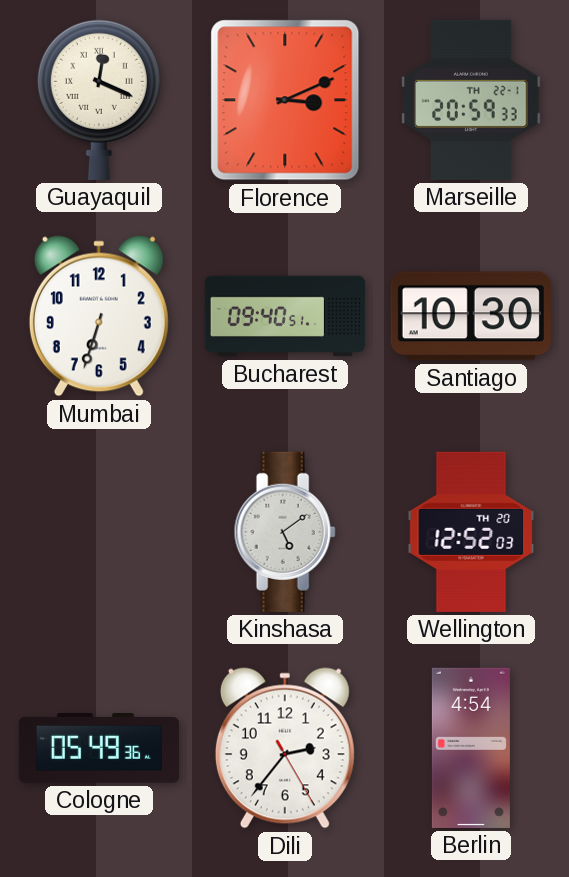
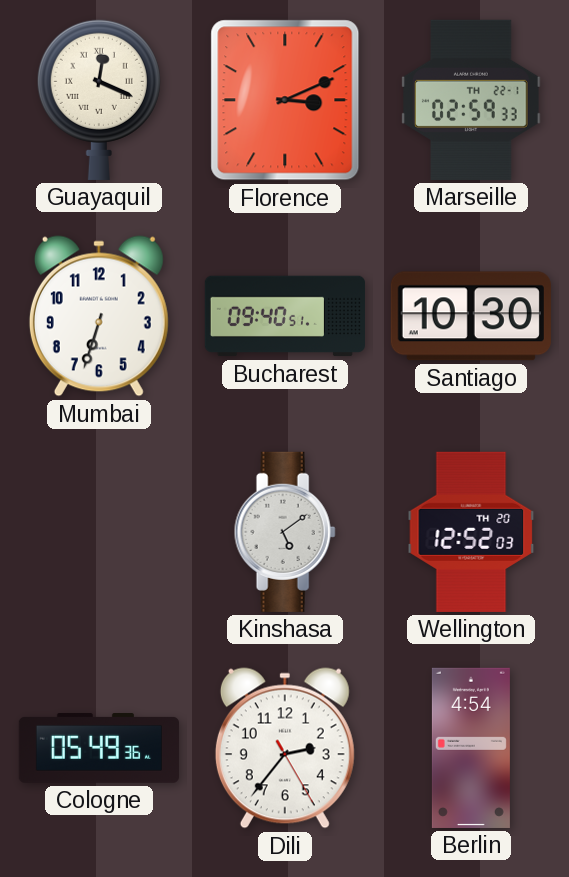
Marseille: 20:59 -> 02:59
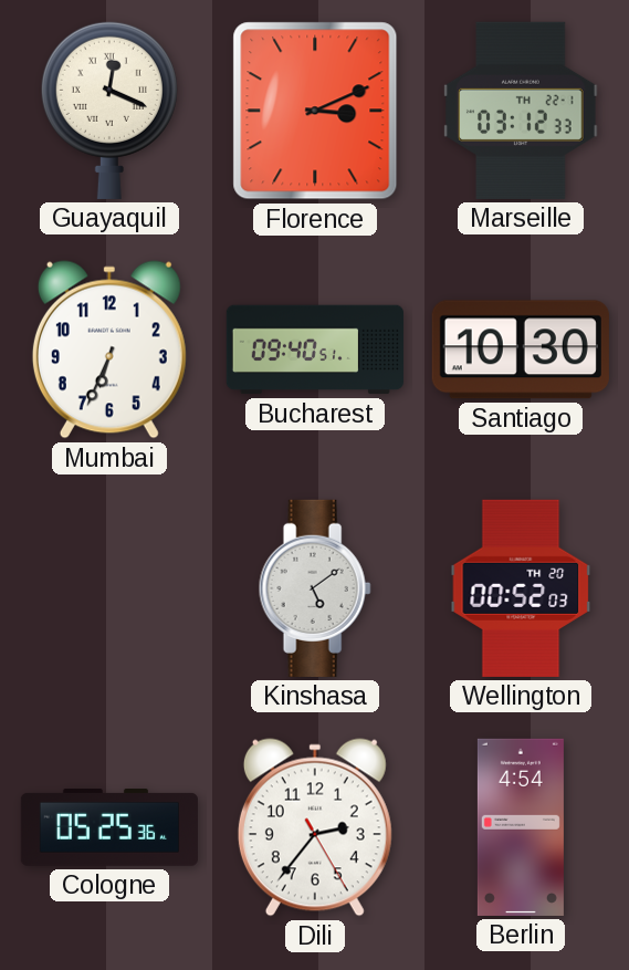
Marseille: 02:59 -> 03:12
Mumbai: 6:33 -> 6:34
Wellington: 12:52 -> 00:52
Cologne: 05:49 -> 05:25
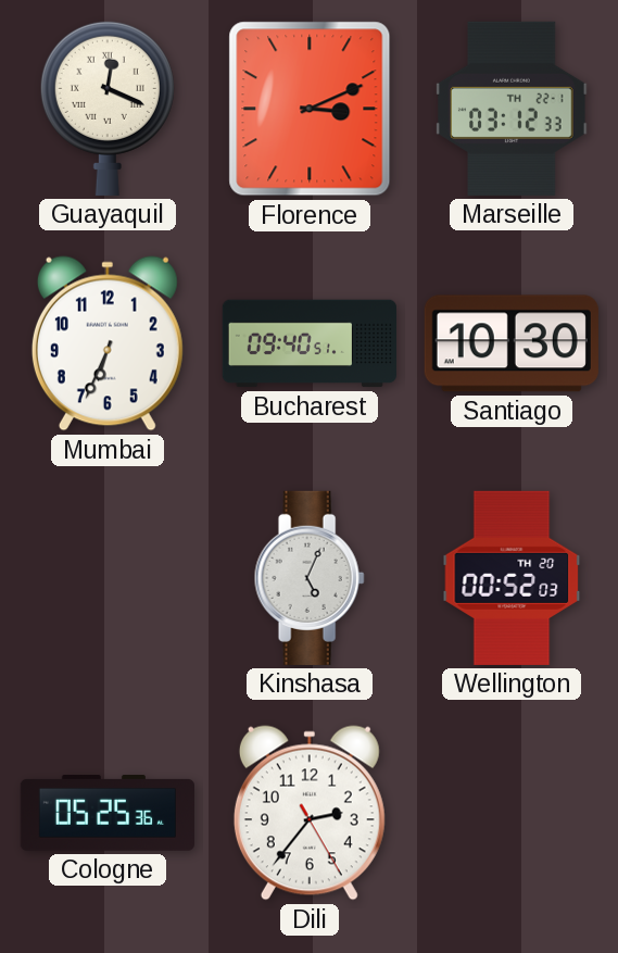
Kinshasa: 5:09 -> 5:04
Berlin: 4:54 -> none
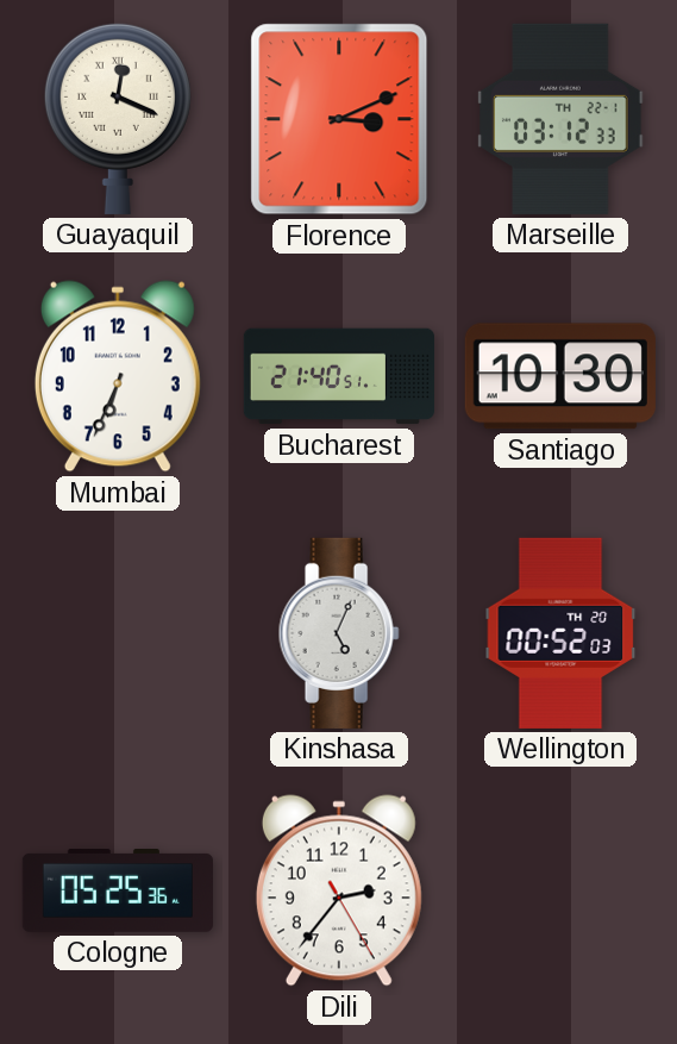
Bucharest: 09:40 -> 21:40
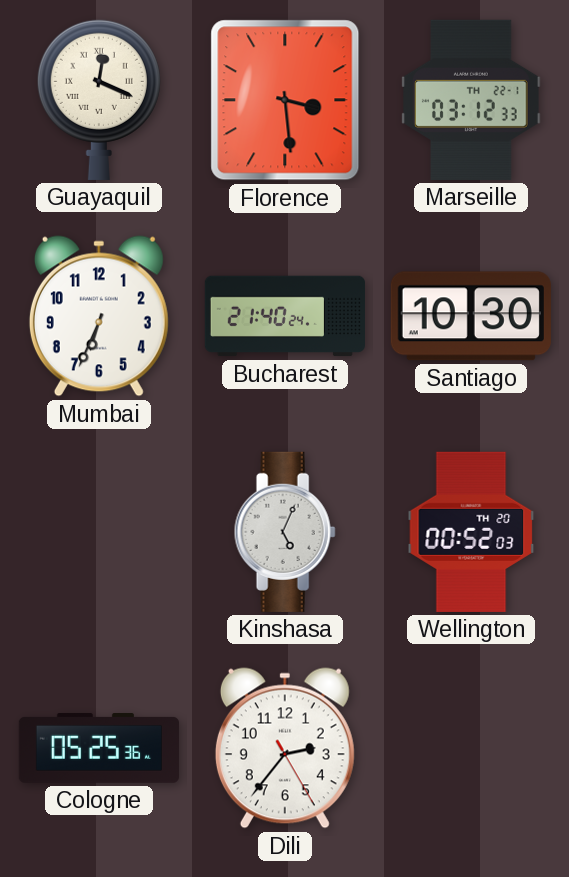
Florence: 3:11 -> 3:29
Bucharest: 21:40:51 -> 21:40:24
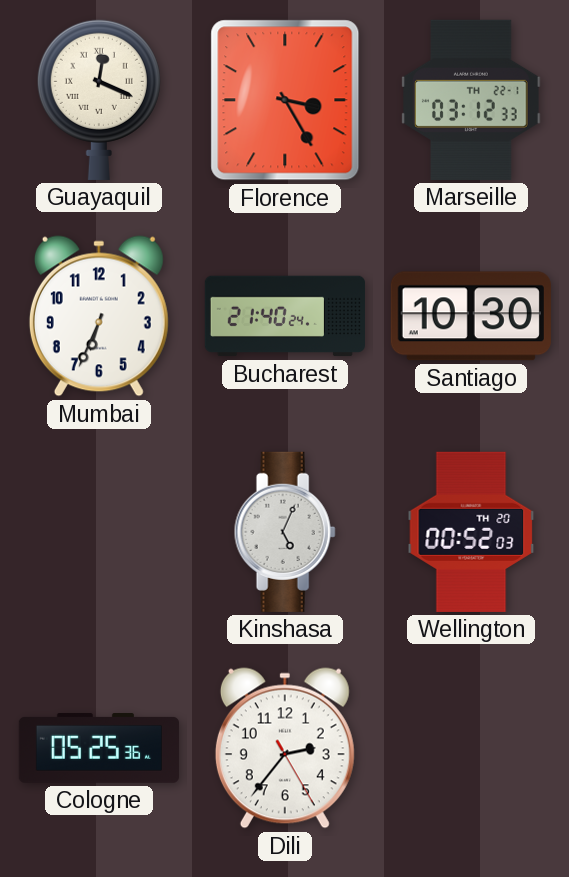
Florence: 3:29 -> 3:25
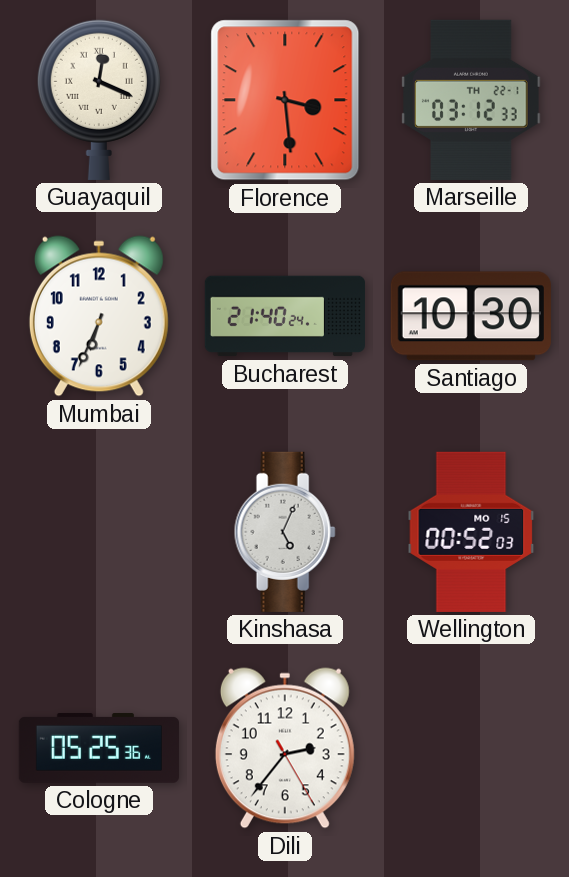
Florence: 3:25 -> 3:29
Wellington date: TH 20 -> MO 15
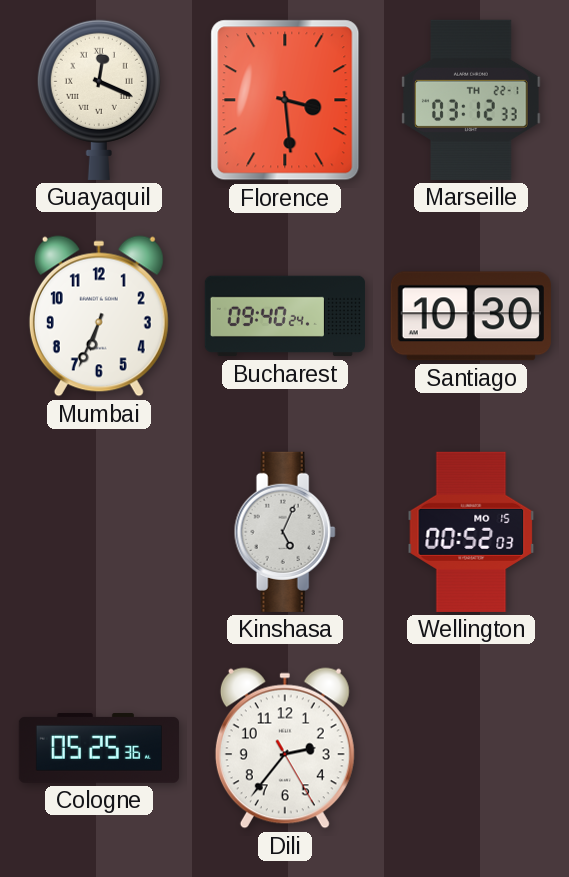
Bucharest: 21:40 -> 09:40
